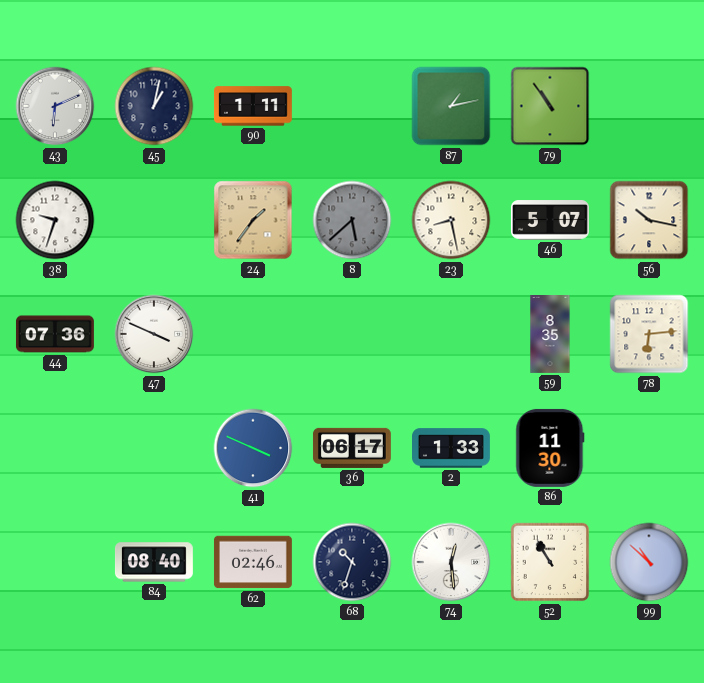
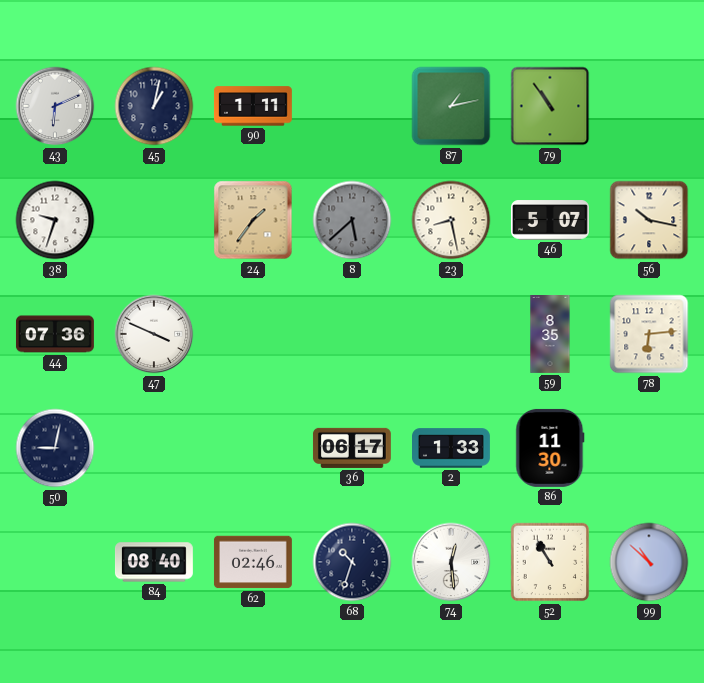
50: none -> 9:02
41: 3:49 -> none
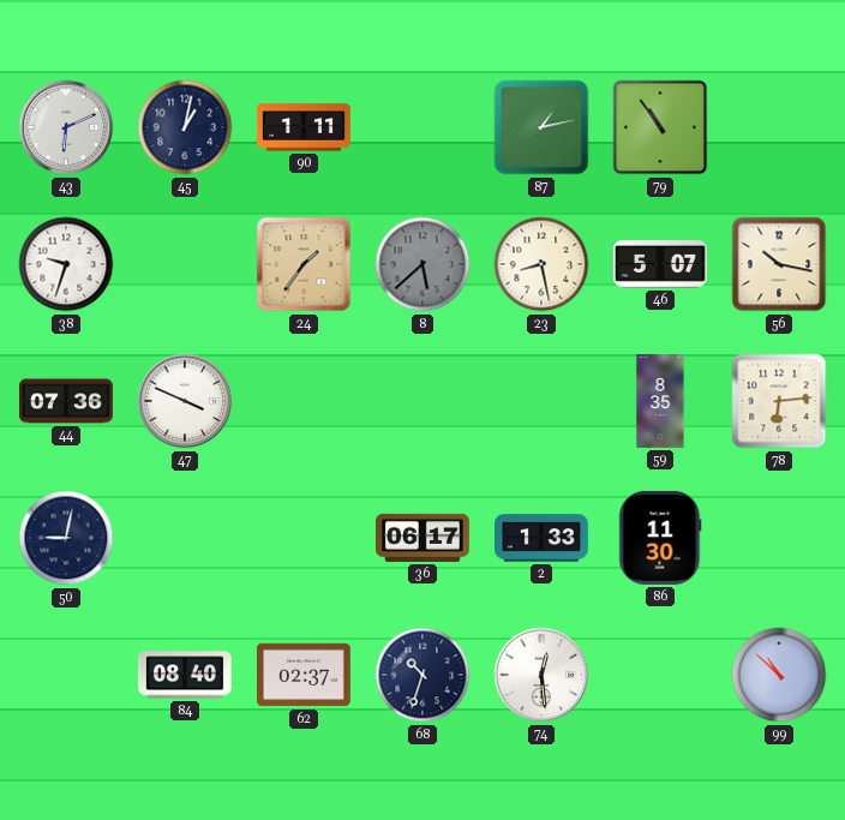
62: 02:46 -> 02:37
52: 10:55 -> none
